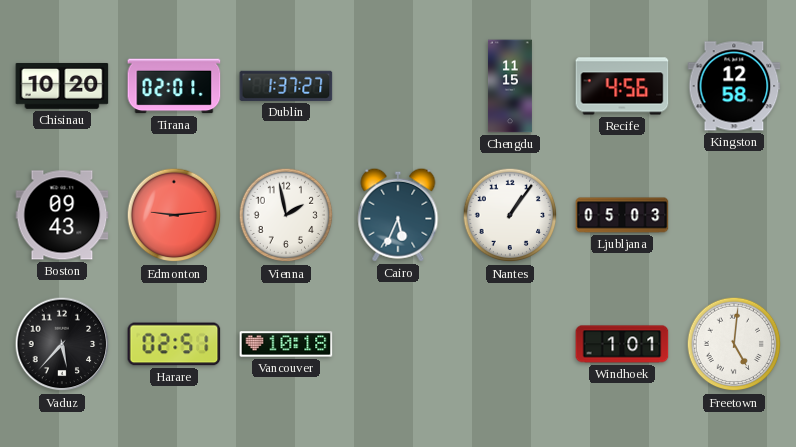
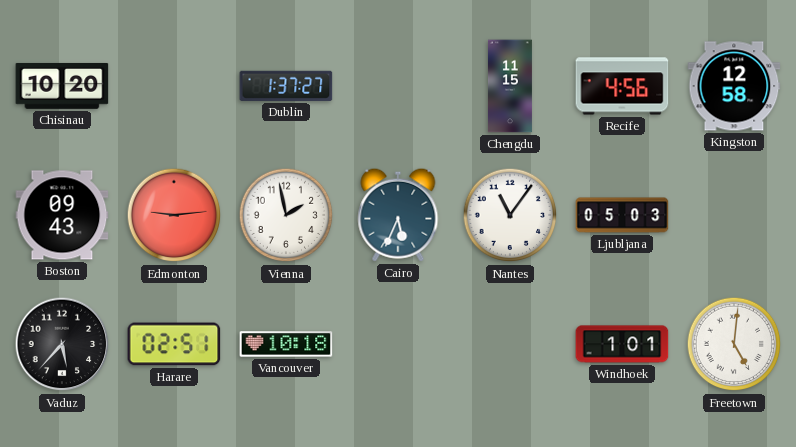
Tirana: 02:01 -> none
Nantes: 1:06 -> 11:06
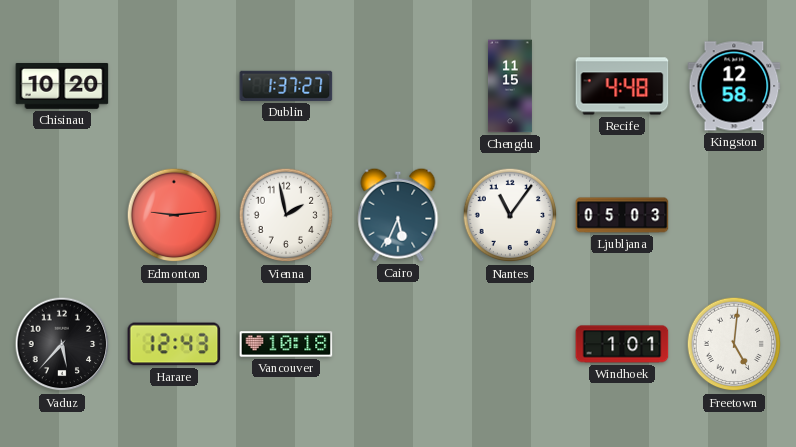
Recife: 4:56 -> 4:48
Boston: 09:43 -> none
Harare: 02:51 -> 12:43
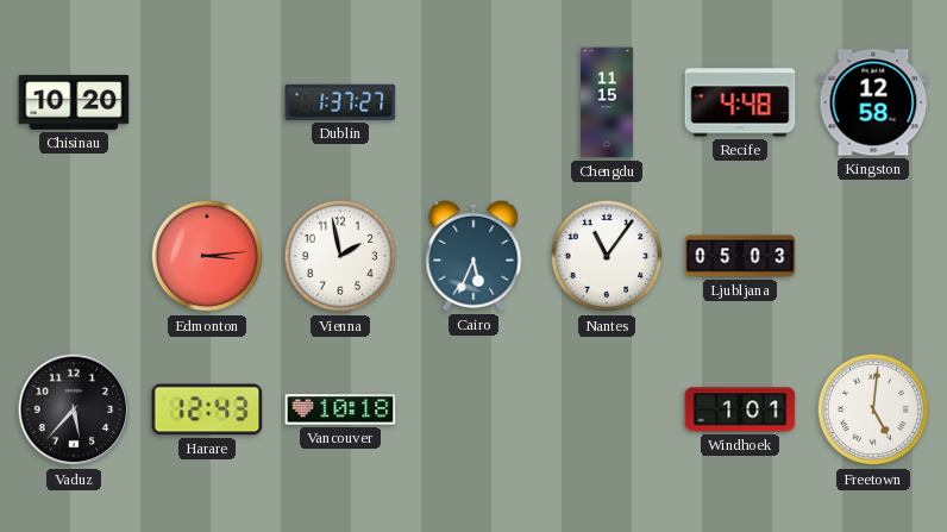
Edmonton: 9:14 -> 3:14
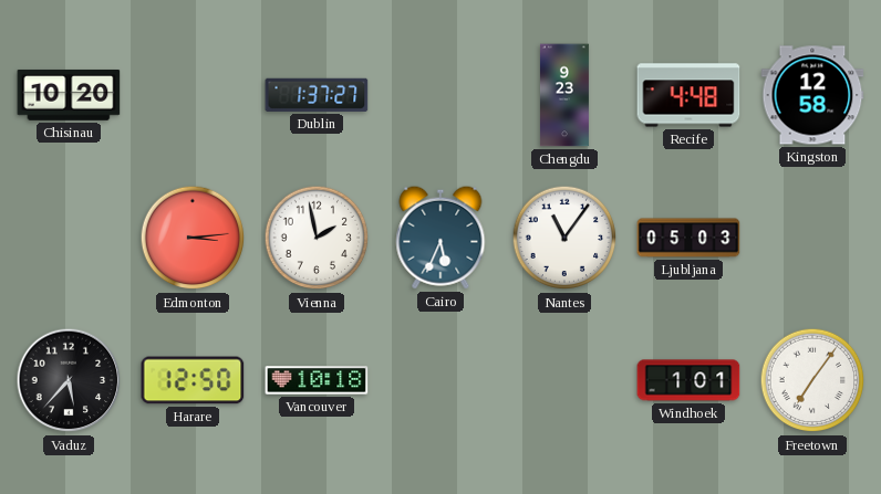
Chengdu: 11:15 -> 9:23
Harare: 12:43 -> 12:50
Freetown: 5:01 -> 7:06
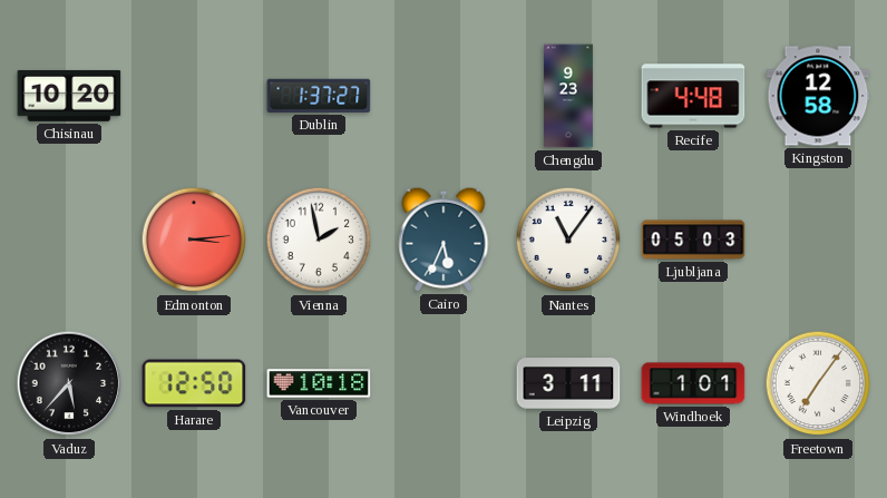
Leipzig: none -> 3:11
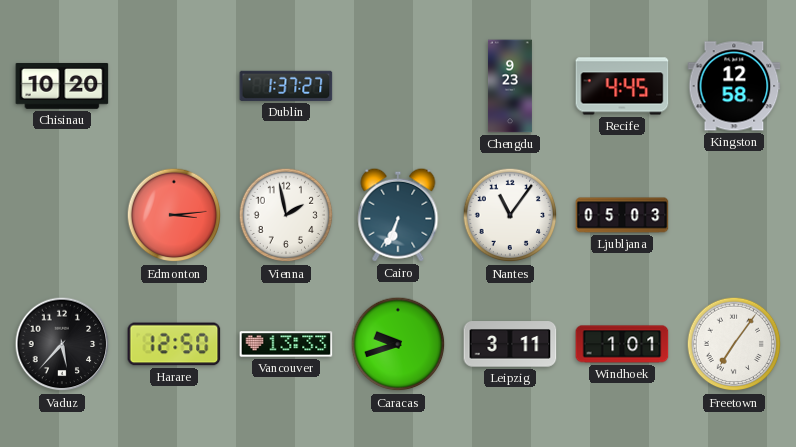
Recife: 4:48 -> 4:45
Cairo: 5:34 -> 6:34
Vancouver: 10:18 -> 13:33
Caracas: none -> 9:42
